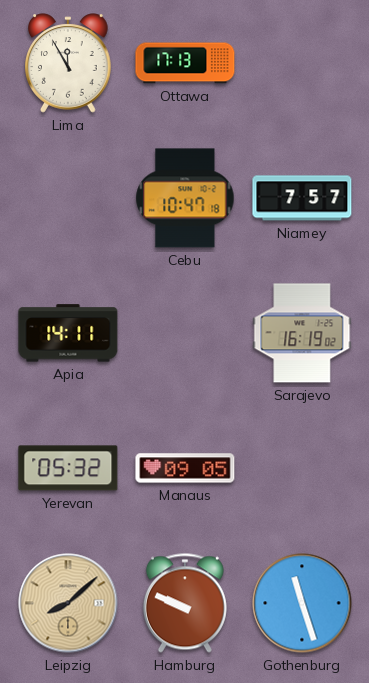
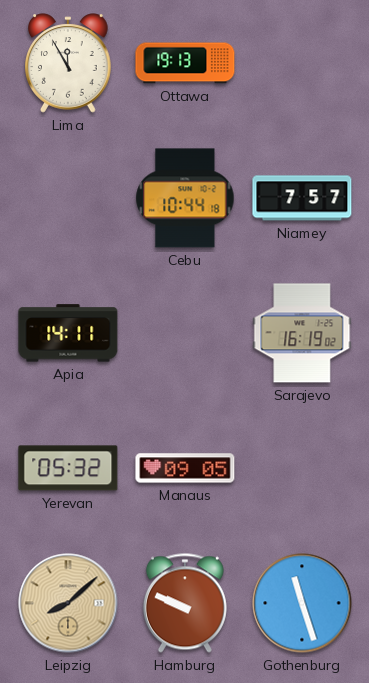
Ottawa: 17:13 -> 19:13
Cebu: 10:47 -> 10:44
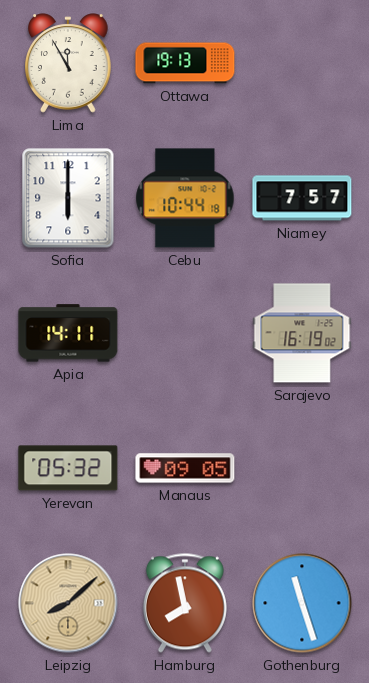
Sofia: none -> 6:00
Hamburg: 9:49 -> 7:58
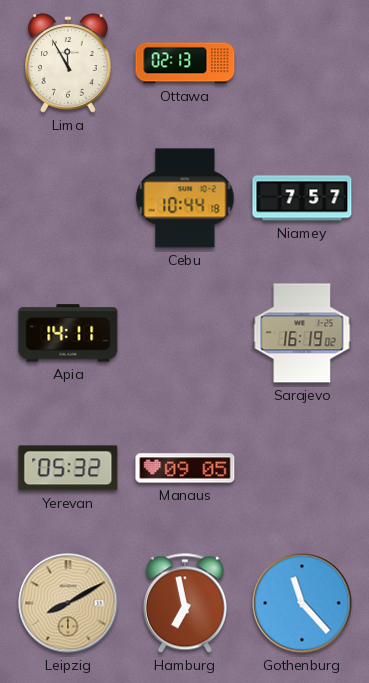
Ottawa: 19:13 -> 02:13
Sofia: 6:00 -> none
Leipzig: 8:08 -> 8:10
Hamburg: 7:58 -> 6:58
Gothenburg: 11:27 -> 11:23
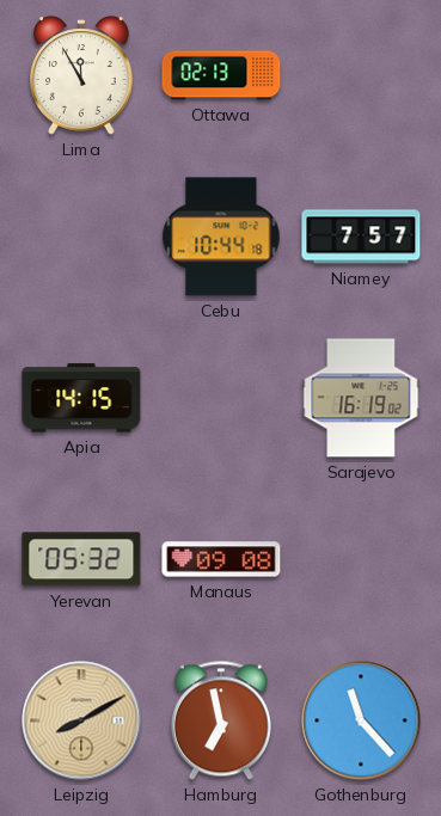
Apia: 14:11 -> 14:15
Manaus: 09:05 -> 09:08
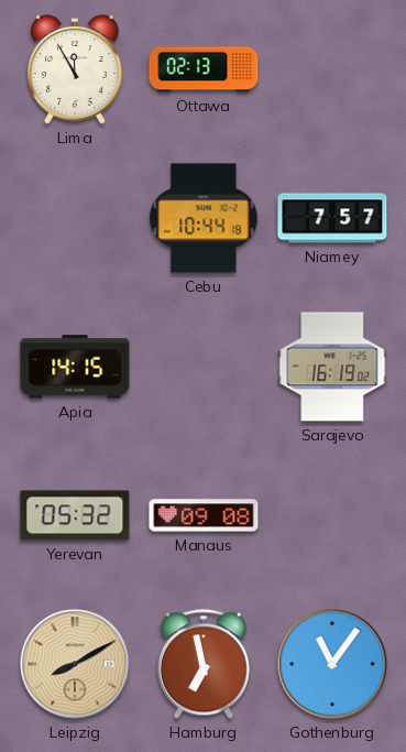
Gothenburg: 11:23 -> 11:06
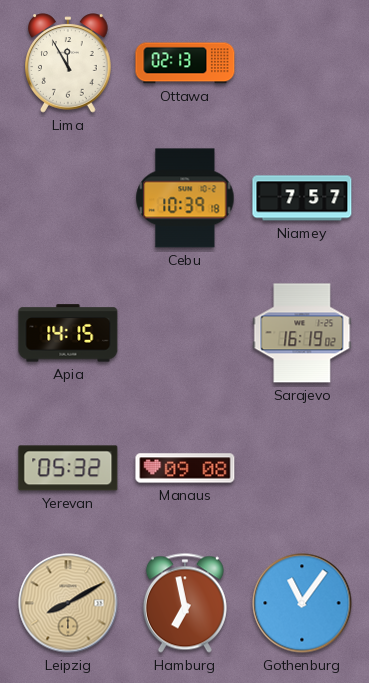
Cebu: 10:44 -> 10:39
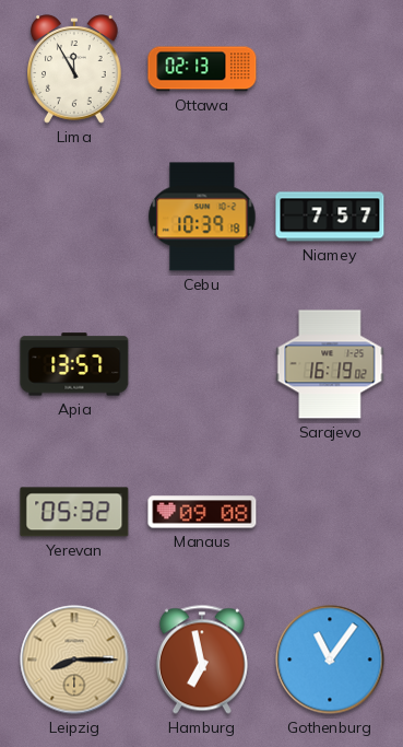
Apia: 14:15 -> 13:57
Leipzig: 8:10 -> 8:15
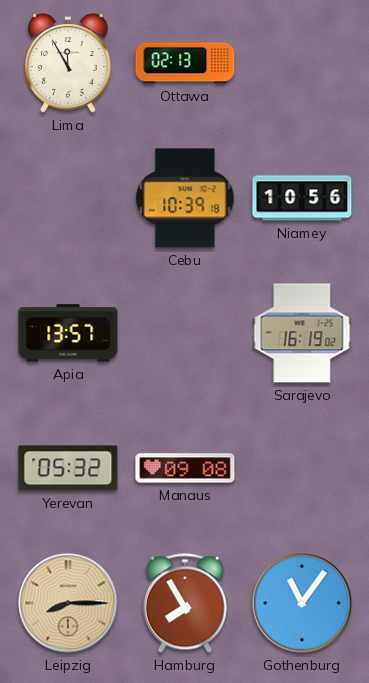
Niamey: 7:57 -> 10:56
Hamburg: 6:58 -> 7:55
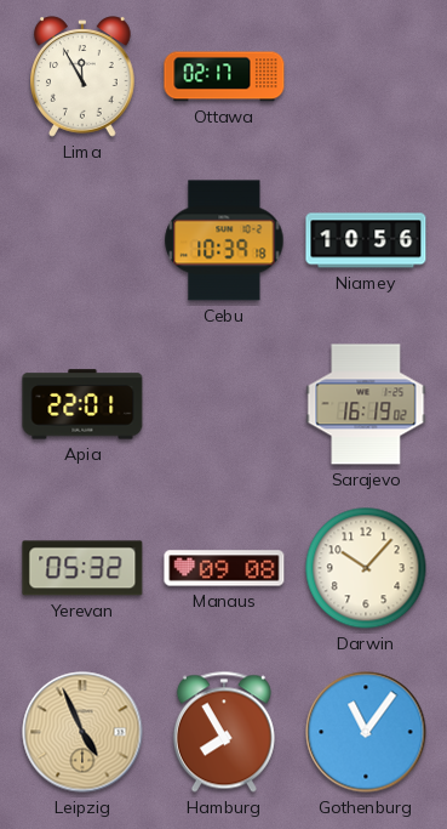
Ottawa: 02:13 -> 02:17
Apia: 13:57 -> 22:01
Darwin: none -> 10:07
Leipzig: 8:15 -> 4:56
